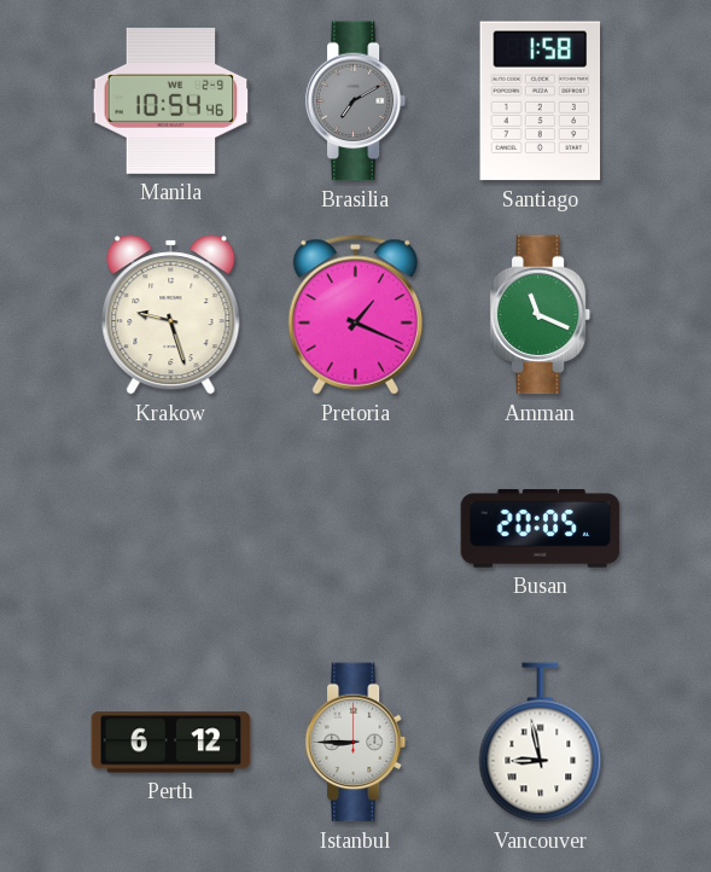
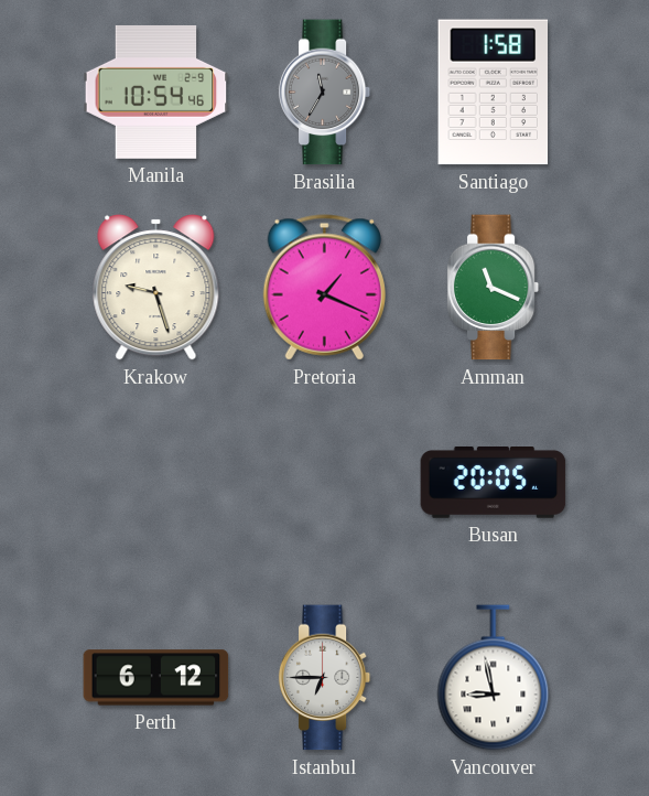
Brasilia: 7:10 -> 11:35
Istanbul: 8:45 -> 6:45
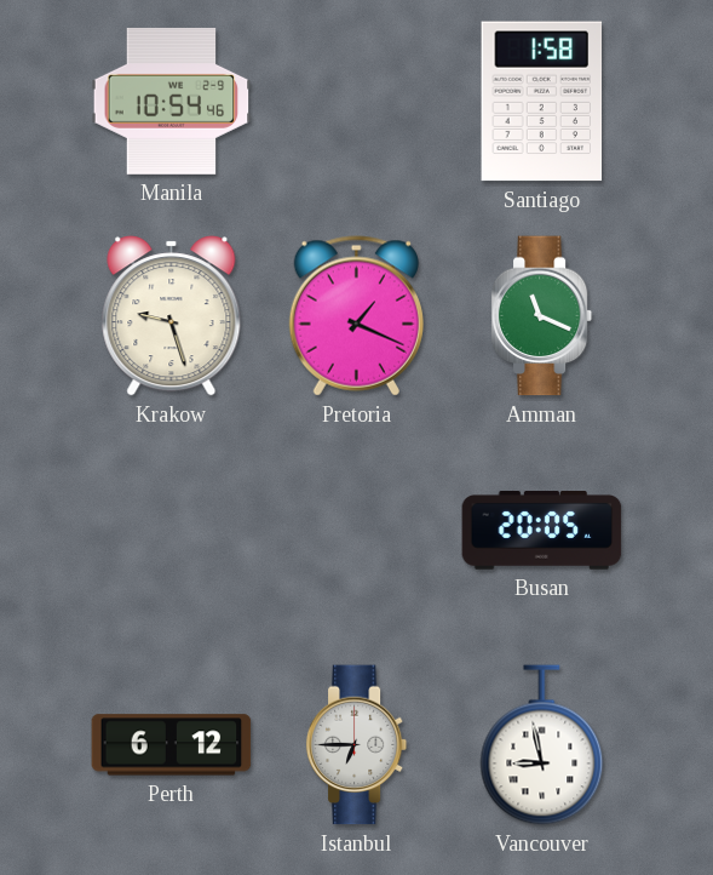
Brasilia: 11:35 -> none
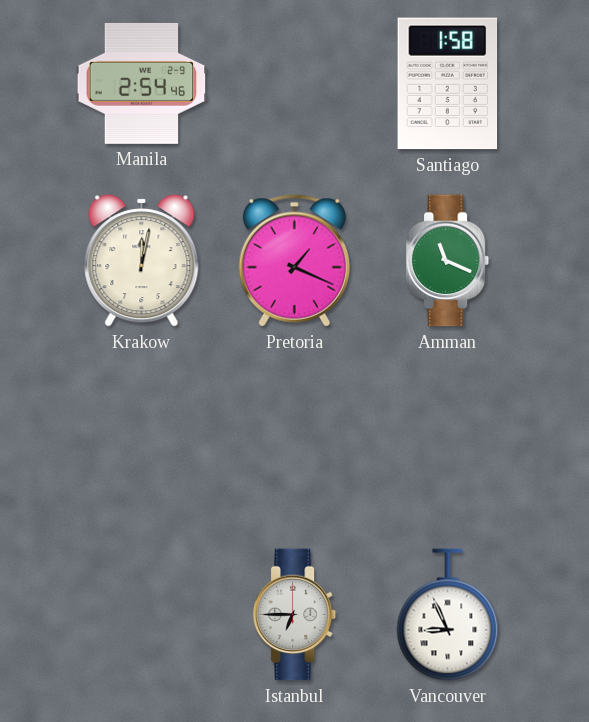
Manila: 10:54 -> 2:54
Krakow: 9:27 -> 12:02
Busan: 20:05 -> none
Perth: 6:12 -> none
Vancouver: 8:58 -> 8:56
